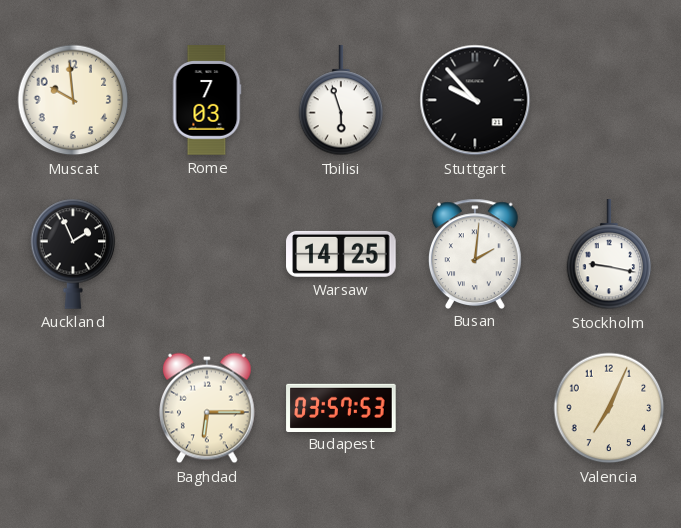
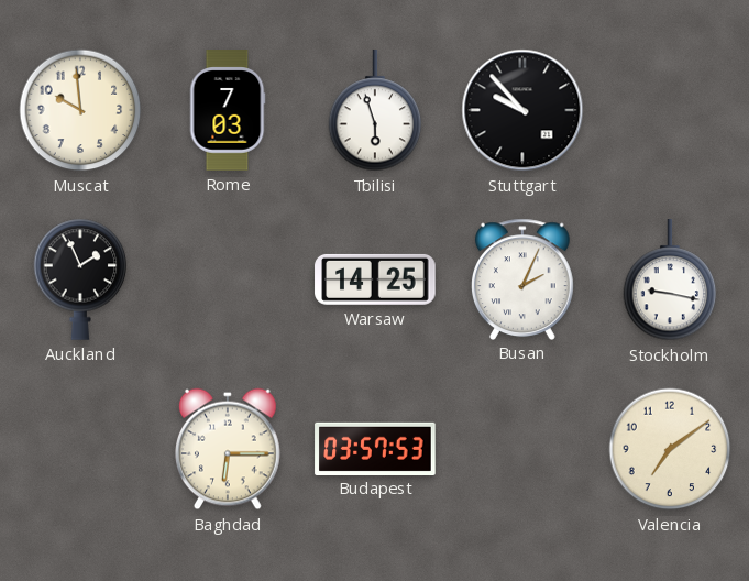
Busan: 2:01 -> 2:04
Valencia: 7:04 -> 7:09
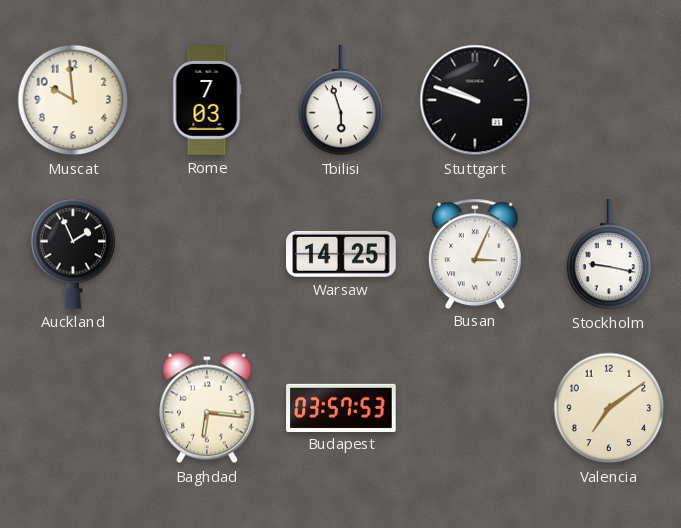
Stuttgart: 9:53 -> 9:48
Busan: 2:04 -> 3:04
Baghdad: 6:15 -> 6:16
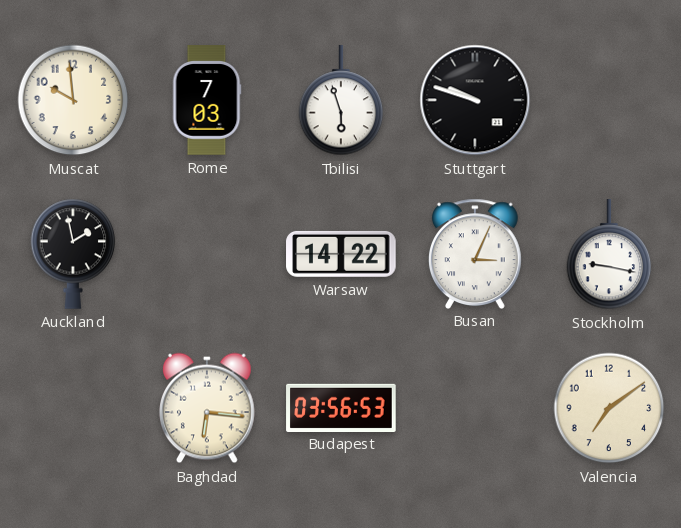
Auckland: 1:56 -> 1:58
Warsaw: 14:25 -> 14:22
Budapest: 03:57 -> 03:56
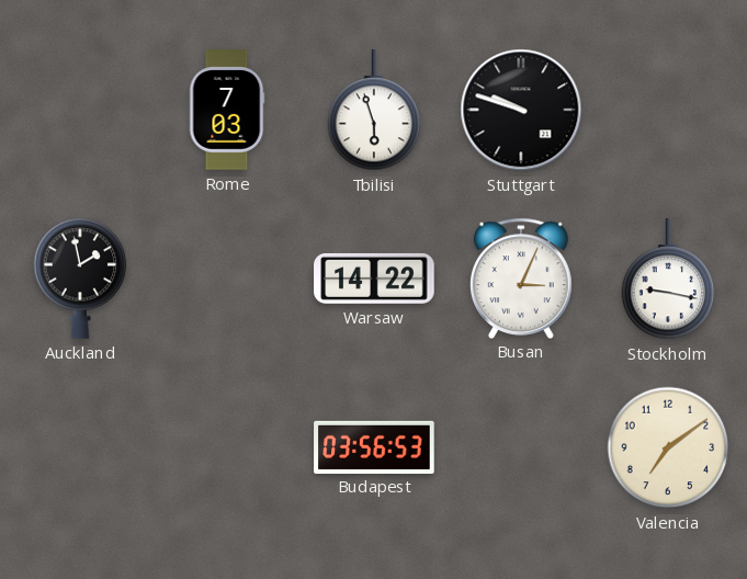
Muscat: 9:59 -> none
Baghdad: 6:16 -> none
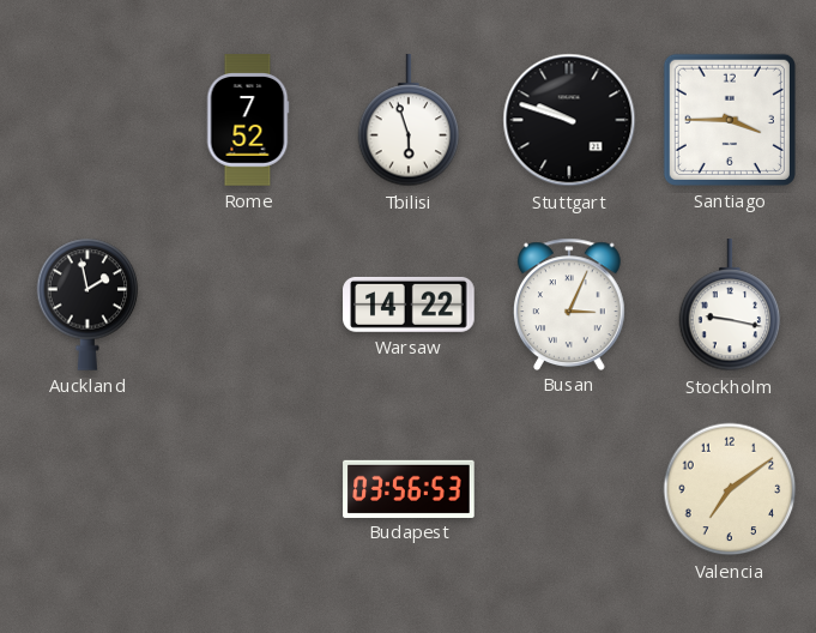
Rome: 7:03 -> 7:52
Santiago: none -> 3:45
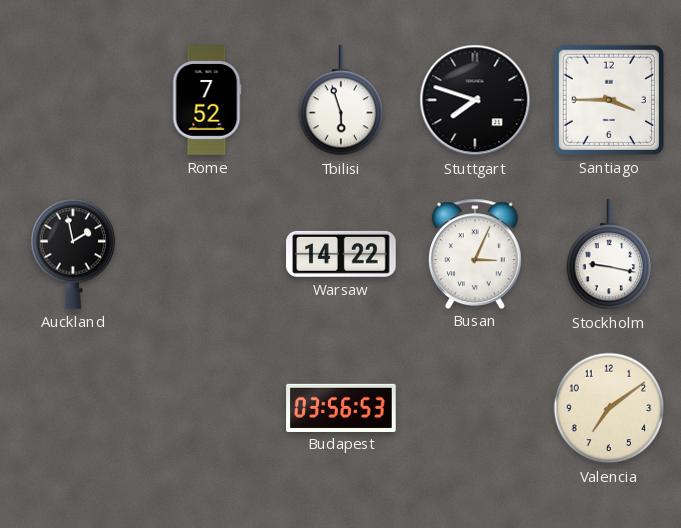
Stuttgart: 9:48 -> 7:48
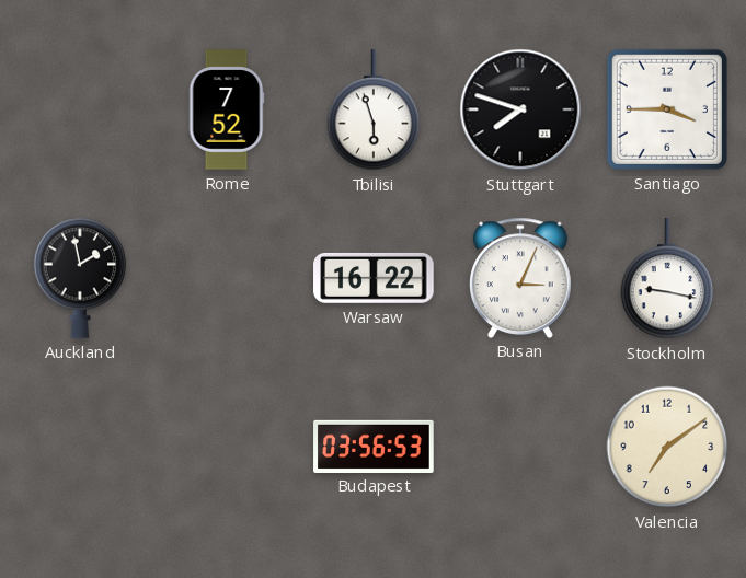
Warsaw: 14:22 -> 16:22
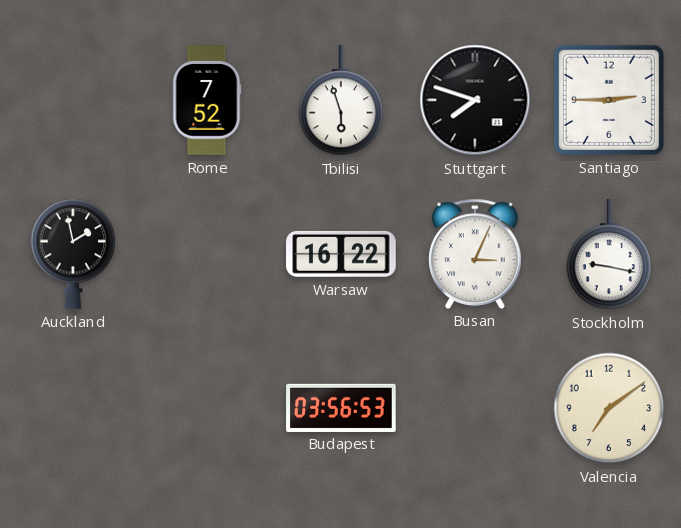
Santiago: 3:45 -> 2:45
